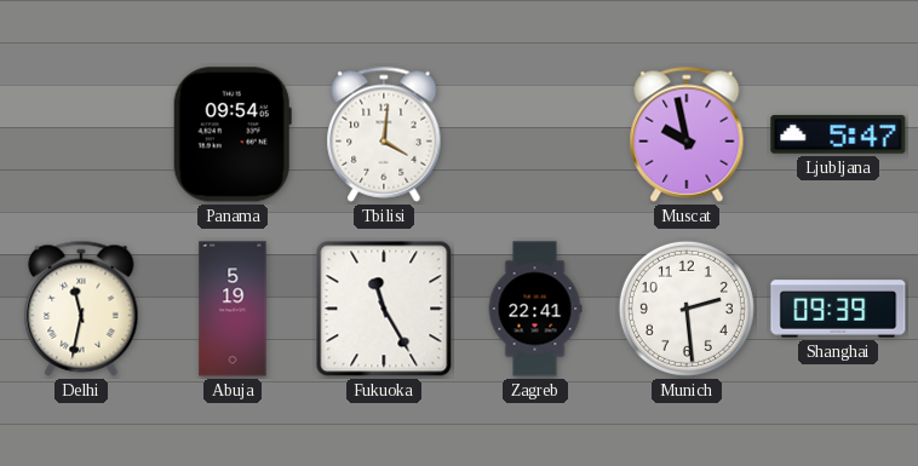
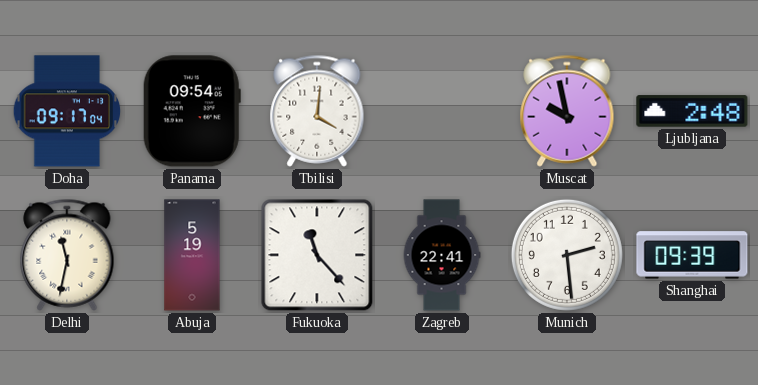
Doha: none -> 09:17
Ljubljana: 5:47 -> 2:48
Fukuoka: 11:25 -> 11:23
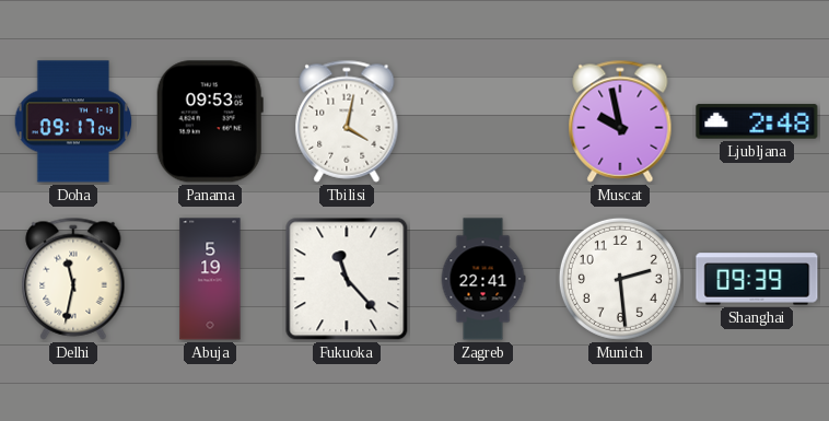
Panama: 09:54 -> 09:53
Tbilisi: 4:01 -> 4:02
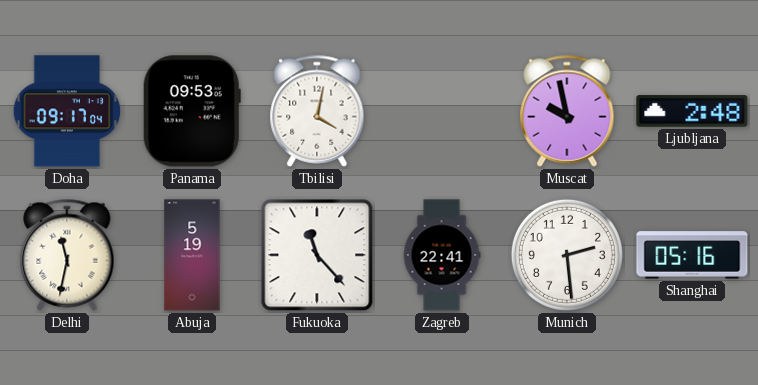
Shanghai: 09:39 -> 05:16
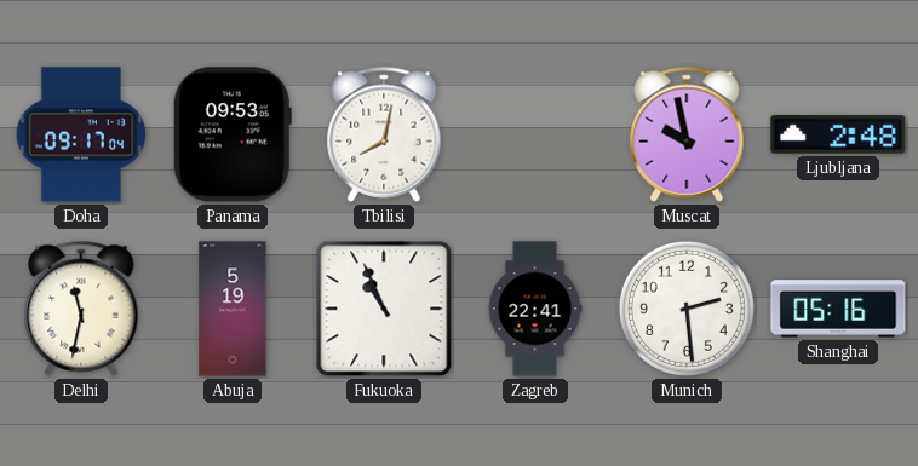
Tbilisi: 4:02 -> 8:02
Fukuoka: 11:23 -> 10:56
